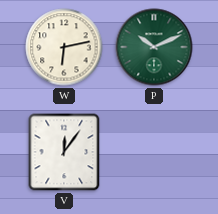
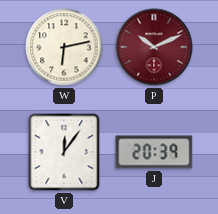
P dial: green -> burgundy
J: none -> 20:39
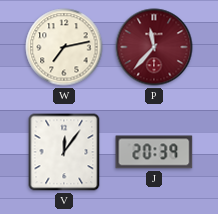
W: 6:13 -> 7:13
P: 10:11 -> 11:37
